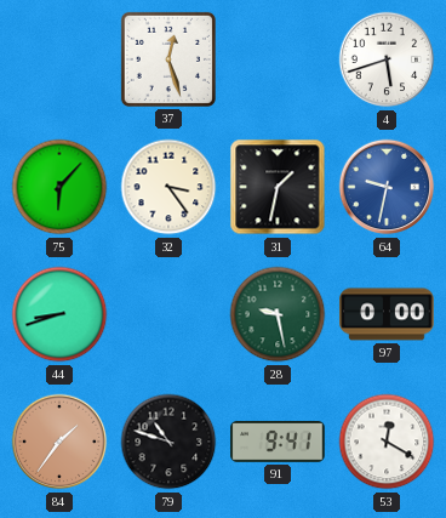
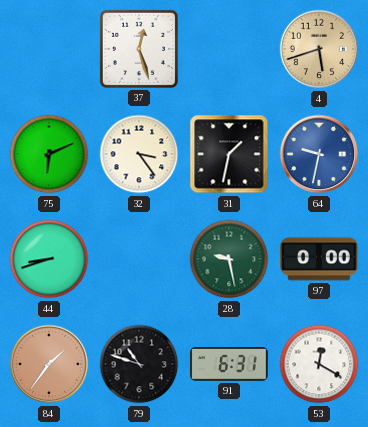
4 dial: white -> champagne
75: 6:07 -> 6:11
91: 9:41 -> 6:31
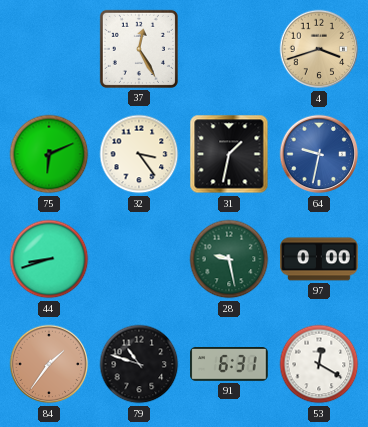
37: 12:27 -> 12:25
4: 5:42 -> 3:42
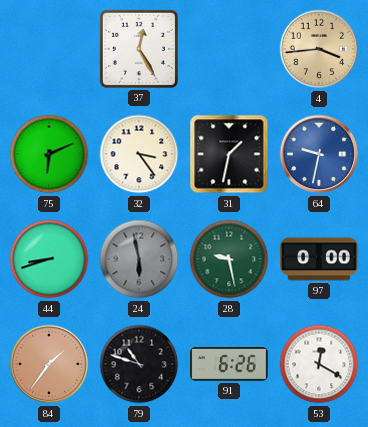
4: 3:42 -> 3:44
24: none -> 5:58
91: 6:31 -> 6:26
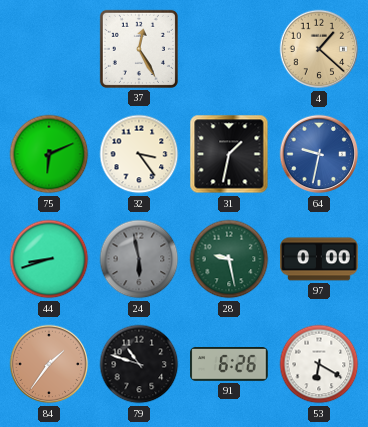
4: 3:44 -> 1:22
53: 12:20 -> 6:20
